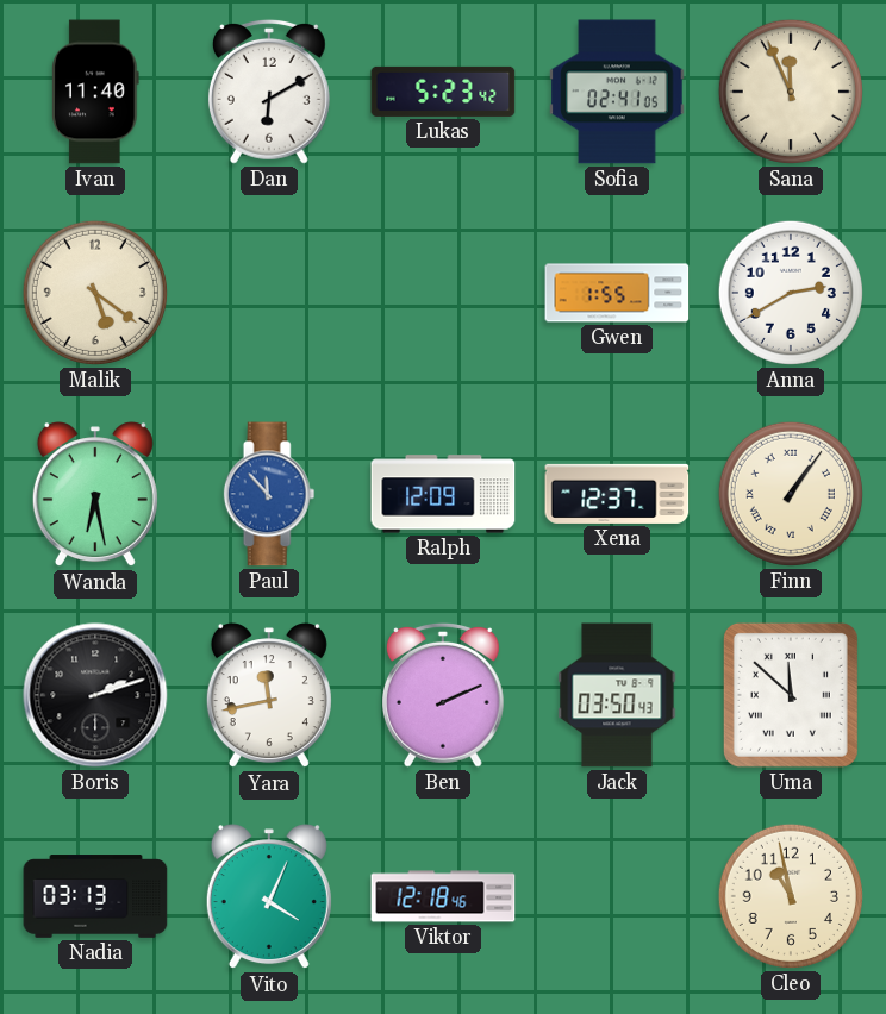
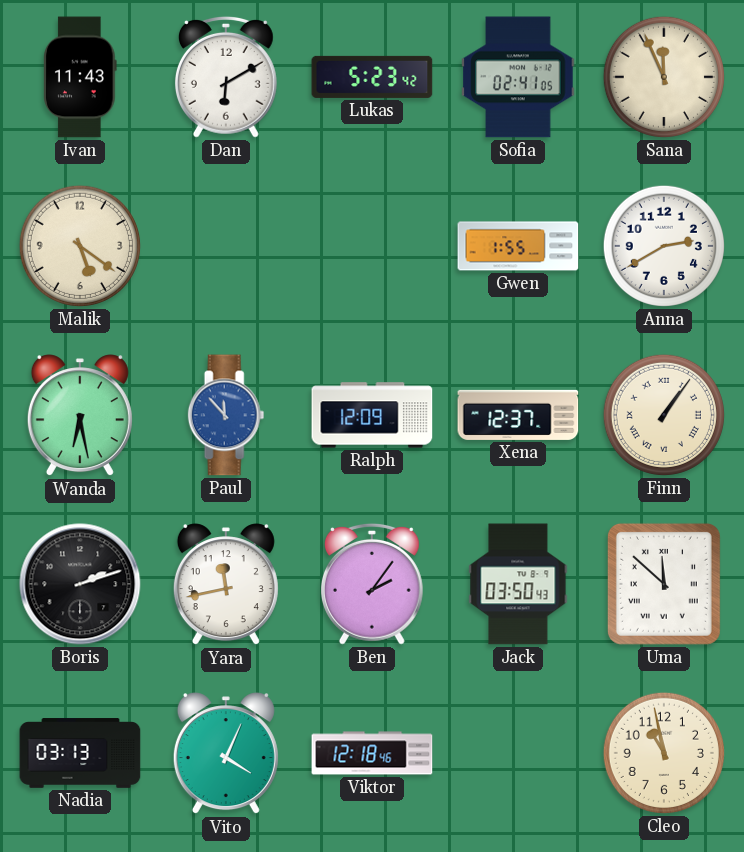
Ivan: 11:40 -> 11:43
Ben: 2:11 -> 2:06
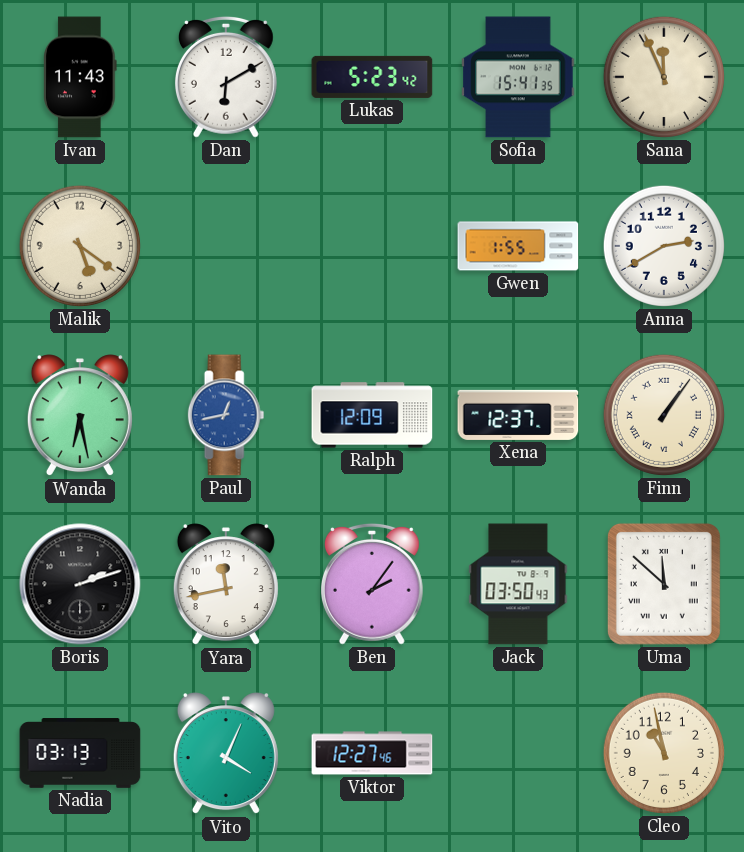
Sofia: 02:41 -> 15:41
Paul: 11:53 -> 12:43
Viktor: 12:18 -> 12:27
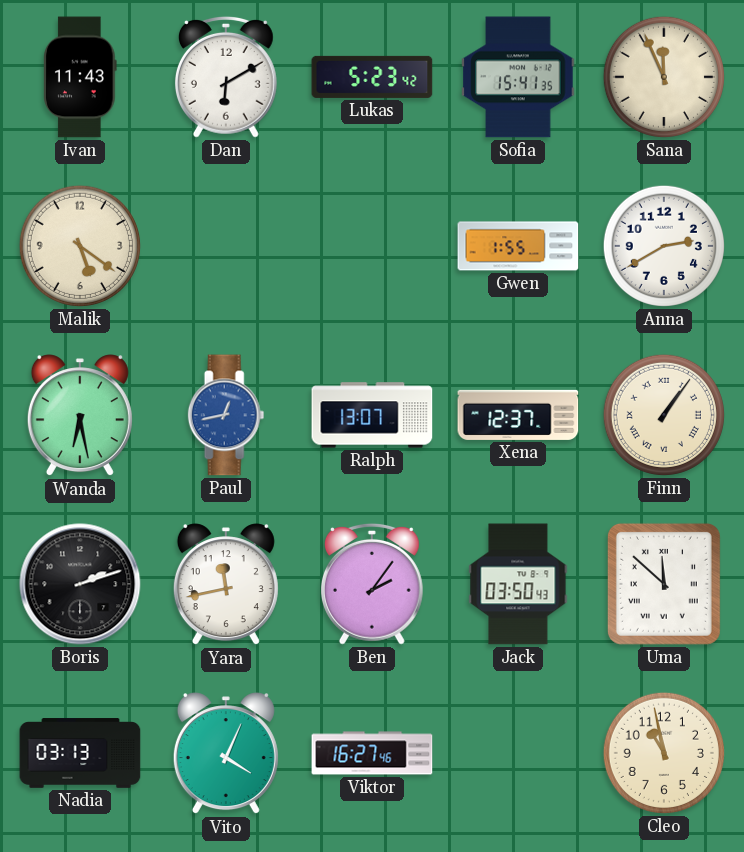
Ralph: 12:09 -> 13:07
Viktor: 12:27 -> 16:27
